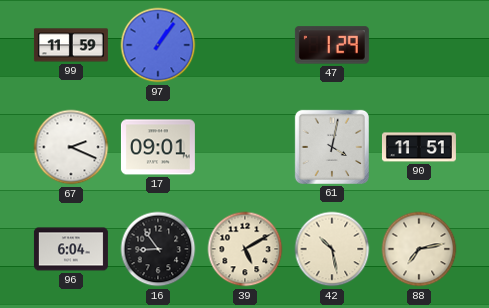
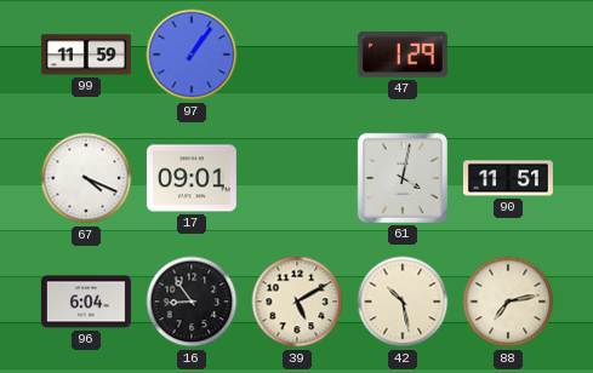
67: 2:19 -> 4:19
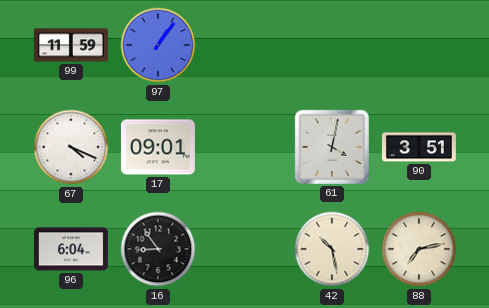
47: 1:29 -> none
90: 11:51 -> 3:51
39: 5:10 -> none
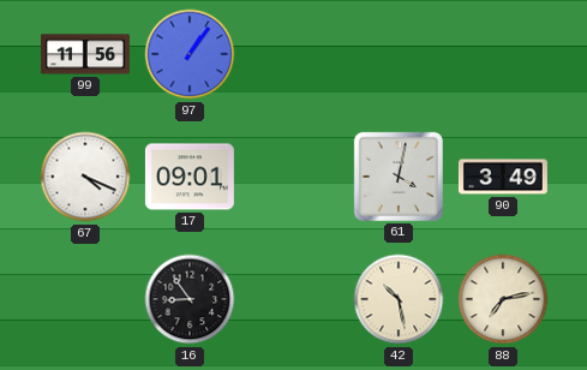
99: 11:59 -> 11:56
90: 3:51 -> 3:49
96: 6:04 -> none
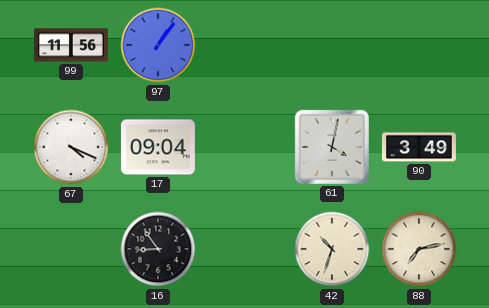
17: 09:01 -> 09:04
42: 10:28 -> 10:33
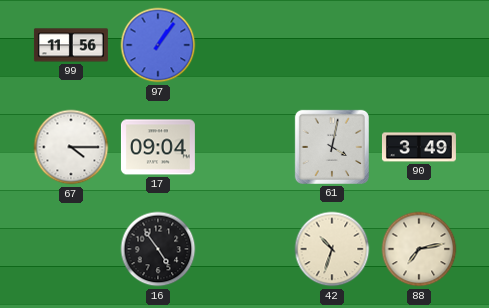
67: 4:19 -> 4:15
16: 8:54 -> 4:54
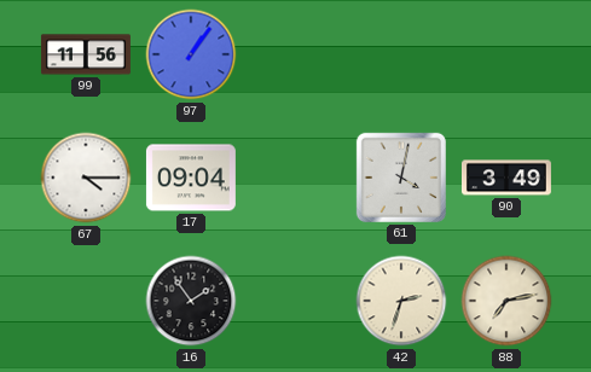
16: 4:54 -> 1:54
42: 10:33 -> 2:33
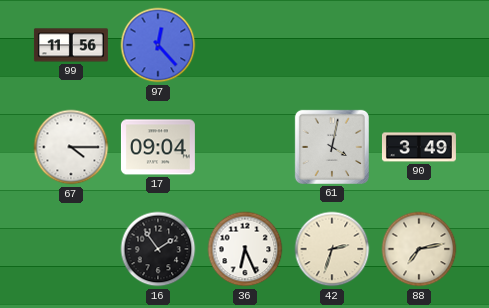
97: 1:06 -> 12:23
36: none -> 6:26
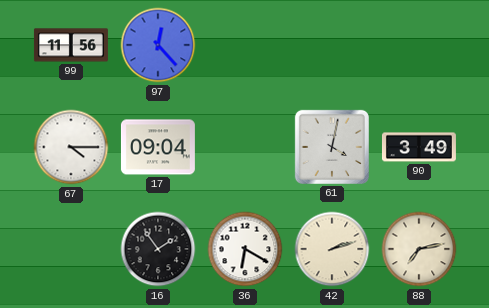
36: 6:26 -> 6:20
42: 2:33 -> 2:12
